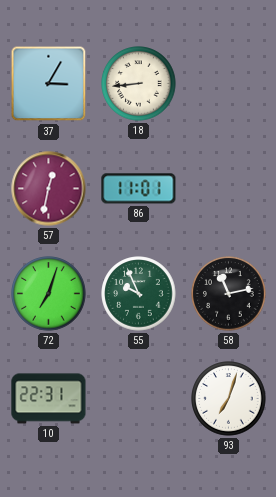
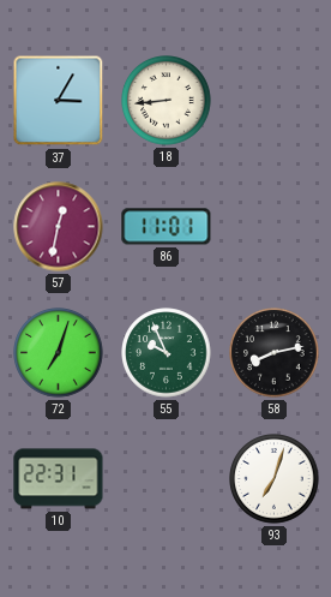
58: 11:13 -> 8:13
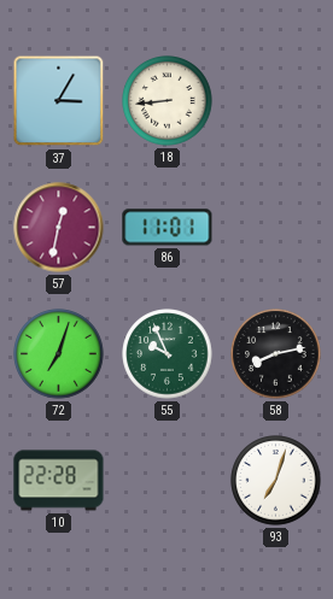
10: 22:31 -> 22:28
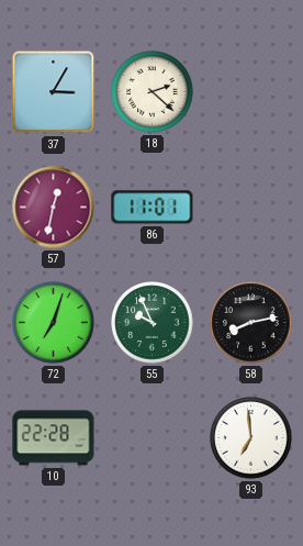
18: 8:44 -> 2:22
93: 7:03 -> 6:59
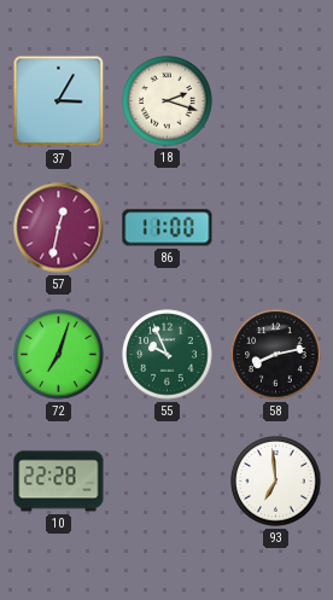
18: 2:22 -> 2:18
86: 11:01 -> 11:00
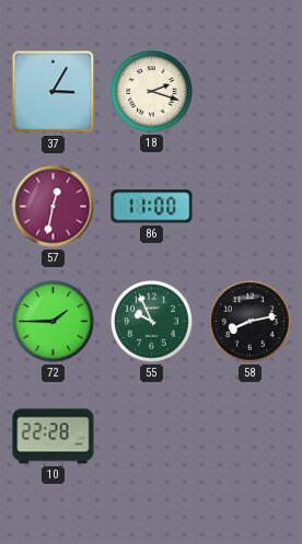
72: 7:03 -> 1:45
93: 6:59 -> none
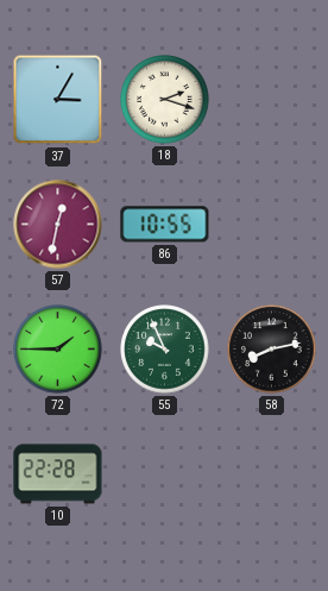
86: 11:00 -> 10:55
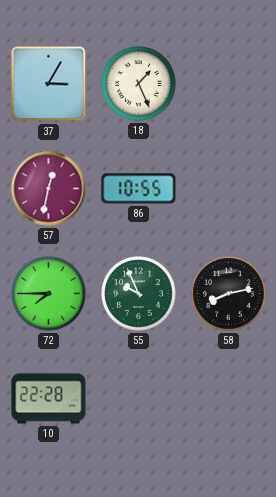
18: 2:18 -> 1:26
72: 1:45 -> 7:45
